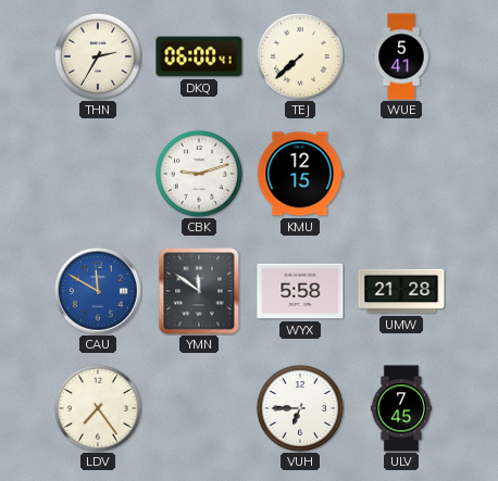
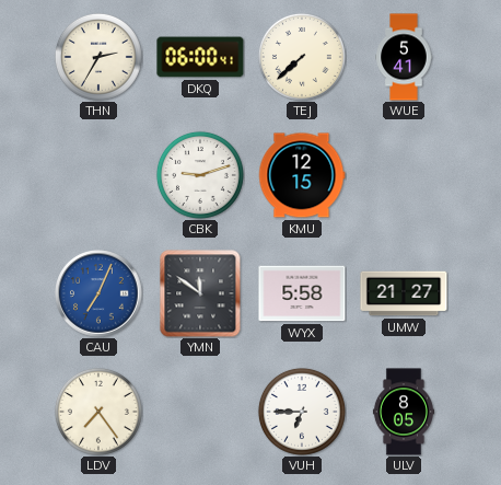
CAU: 11:50 -> 7:04
UMW: 21:28 -> 21:27
ULV: 7:45 -> 8:05
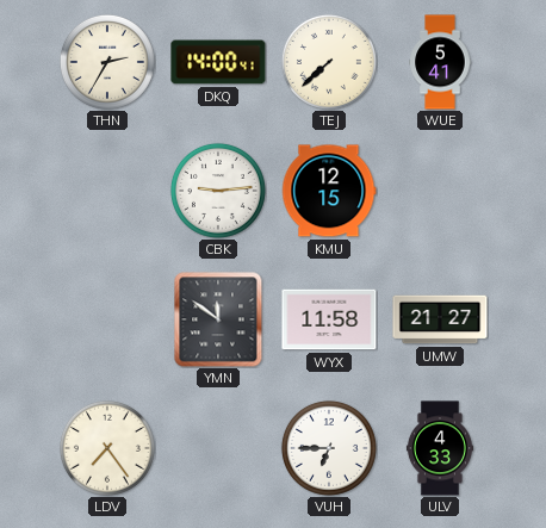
DKQ: 06:00 -> 14:00
CBK: 9:12 -> 9:14
CAU: 7:04 -> none
WYX: 5:58 -> 11:58
ULV: 8:05 -> 4:33
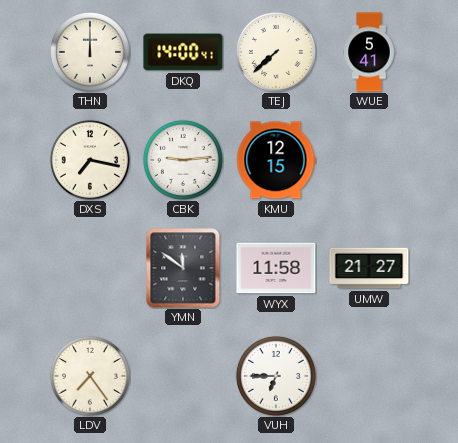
THN: 2:35 -> 12:00
DXS: none -> 7:17
ULV: 4:33 -> none
